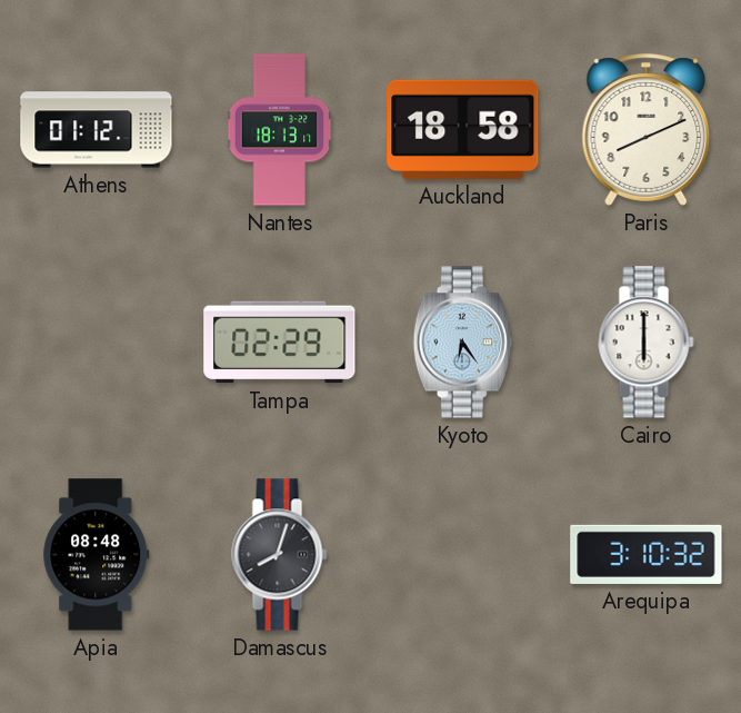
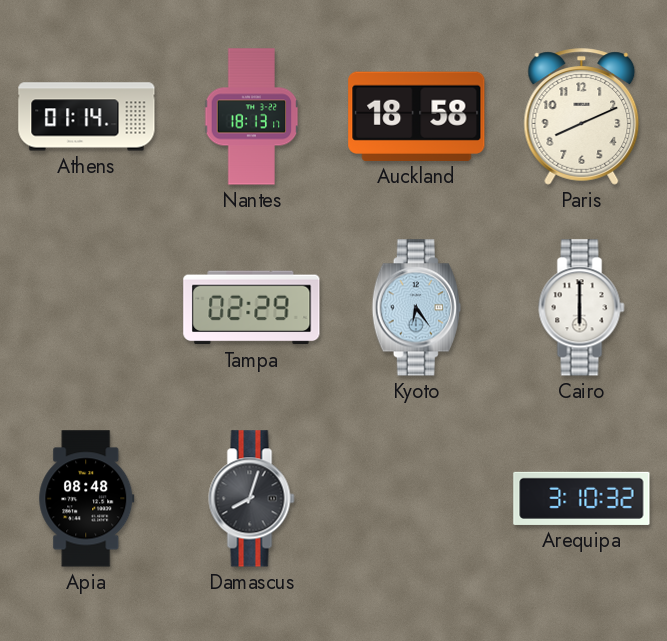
Athens: 01:12 -> 01:14
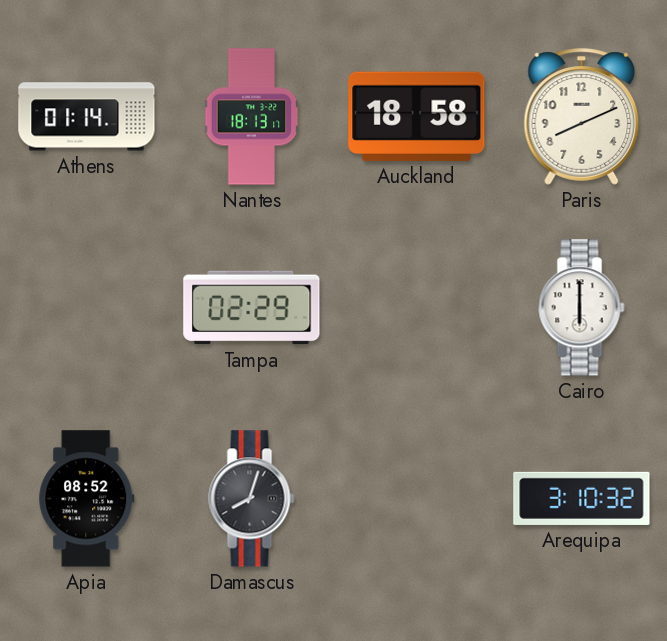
Kyoto: 6:24 -> none
Apia: 08:48 -> 08:52
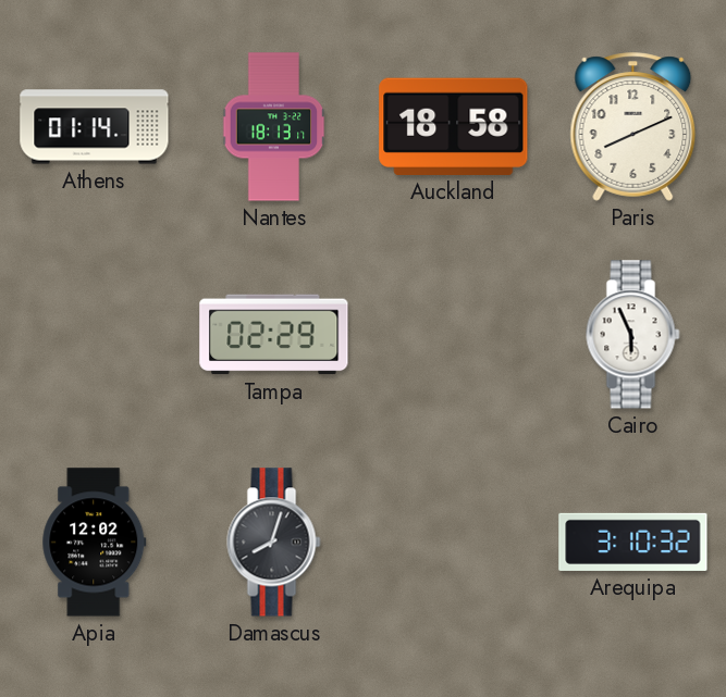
Cairo: 6:00 -> 5:56
Apia: 08:52 -> 12:02
